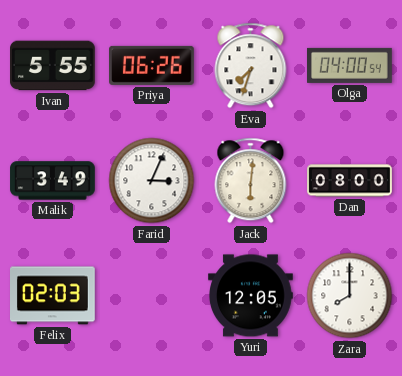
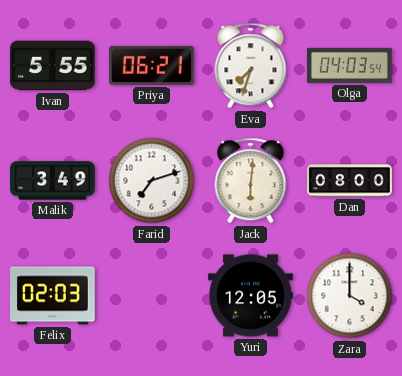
Priya: 06:26 -> 06:21
Olga: 04:00 -> 04:03
Farid: 3:04 -> 7:12
Zara: 8:00 -> 4:00
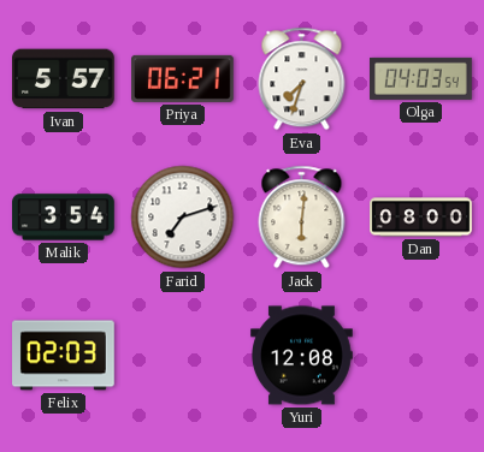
Ivan: 5:55 -> 5:57
Malik: 3:49 -> 3:54
Yuri: 12:05 -> 12:08
Zara: 4:00 -> none
